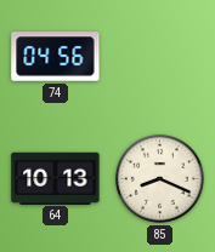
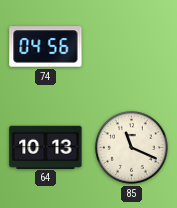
85: 8:19 -> 11:19
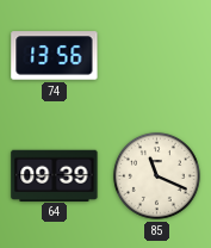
74: 04:56 -> 13:56
64: 10:13 -> 09:39
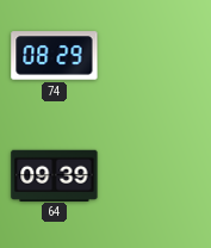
74: 13:56 -> 08:29
85: 11:19 -> none
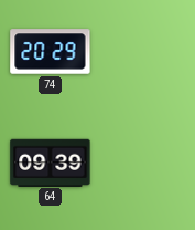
74: 08:29 -> 20:29
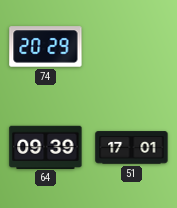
51: none -> 17:01
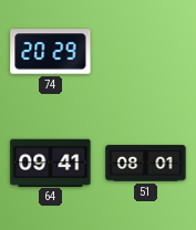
64: 09:39 -> 09:41
51: 17:01 -> 08:01
